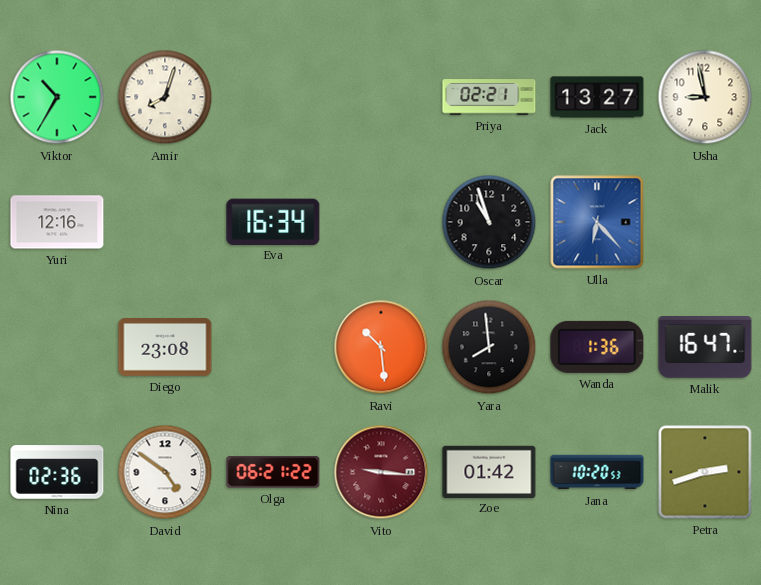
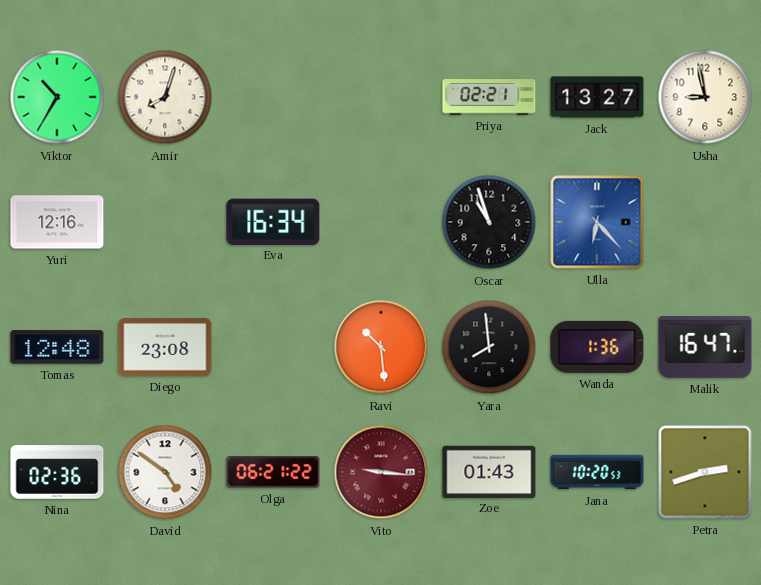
Tomas: none -> 12:48
Zoe: 01:42 -> 01:43
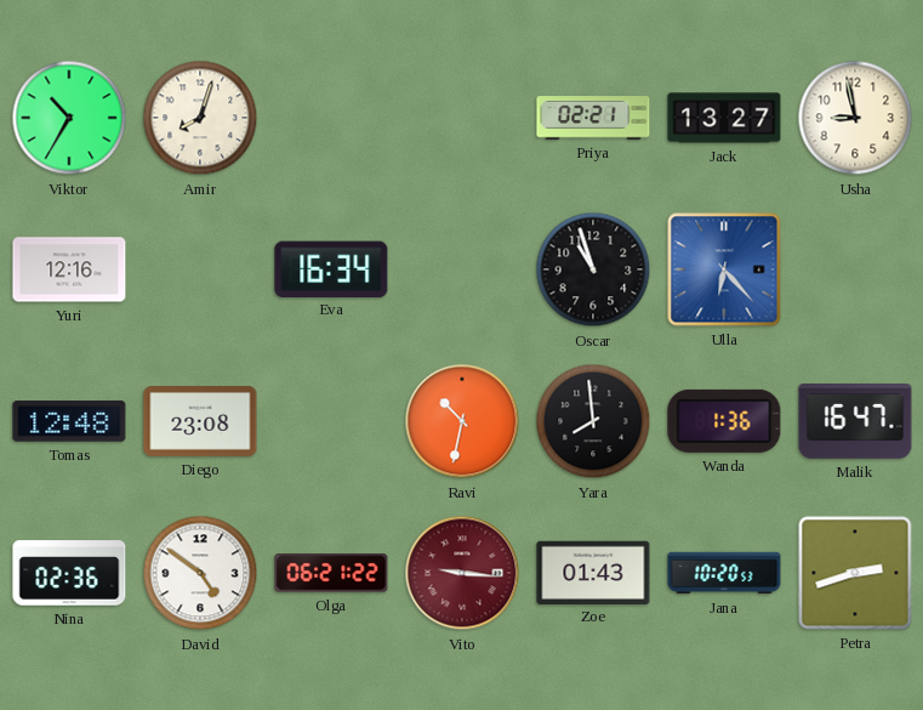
Ravi: 10:29 -> 10:32
